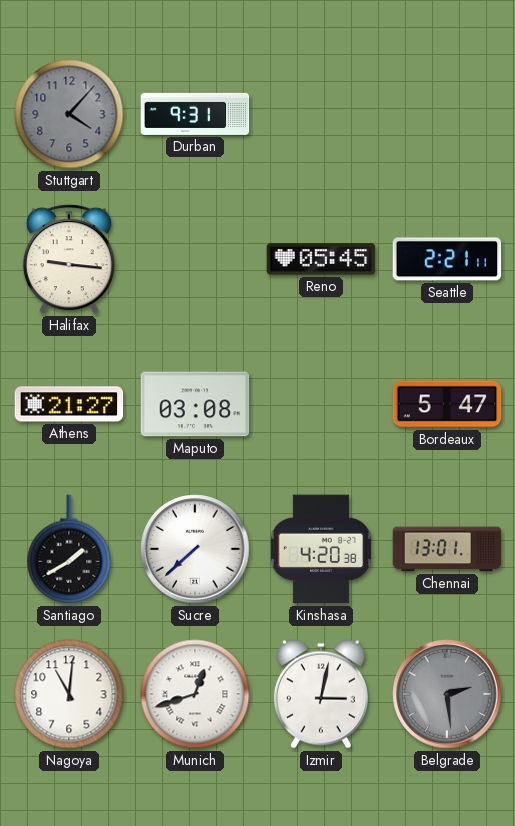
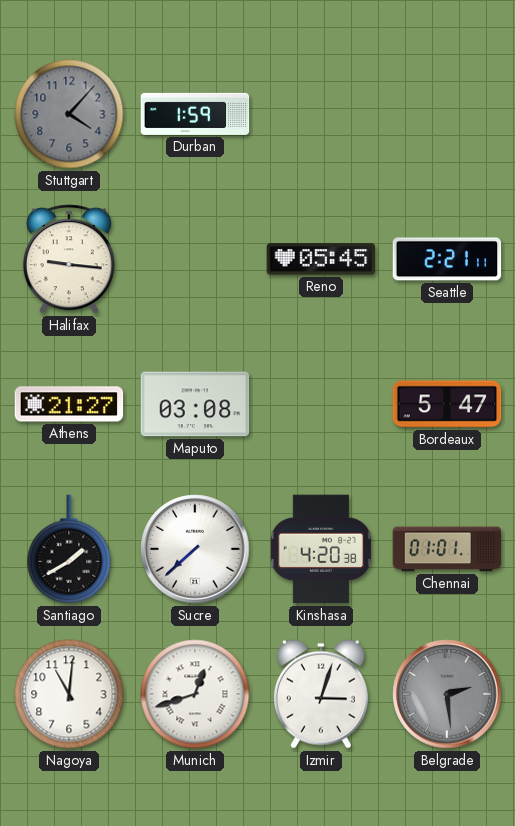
Durban: 9:31 -> 1:59
Chennai: 13:01 -> 01:01
Izmir: 3:02 -> 3:03
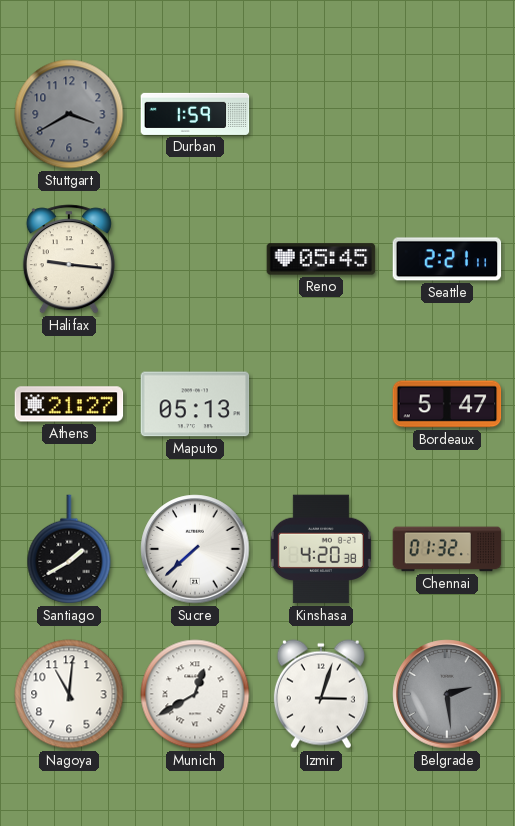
Stuttgart: 4:07 -> 3:40
Maputo: 03:08 -> 05:13
Chennai: 01:01 -> 01:32
Munich: 12:42 -> 12:40
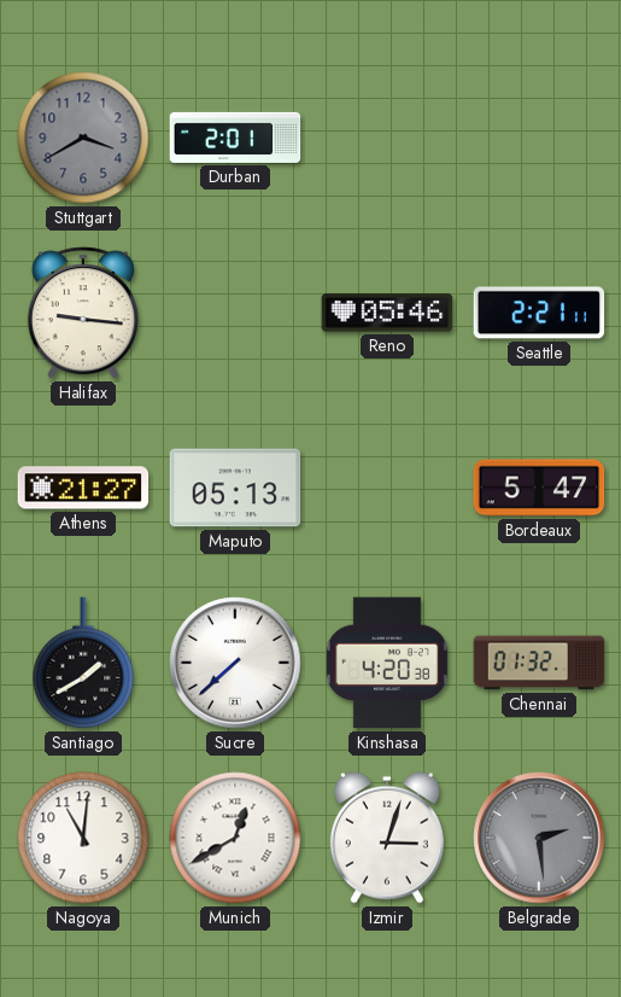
Durban: 1:59 -> 2:01
Reno: 05:45 -> 05:46
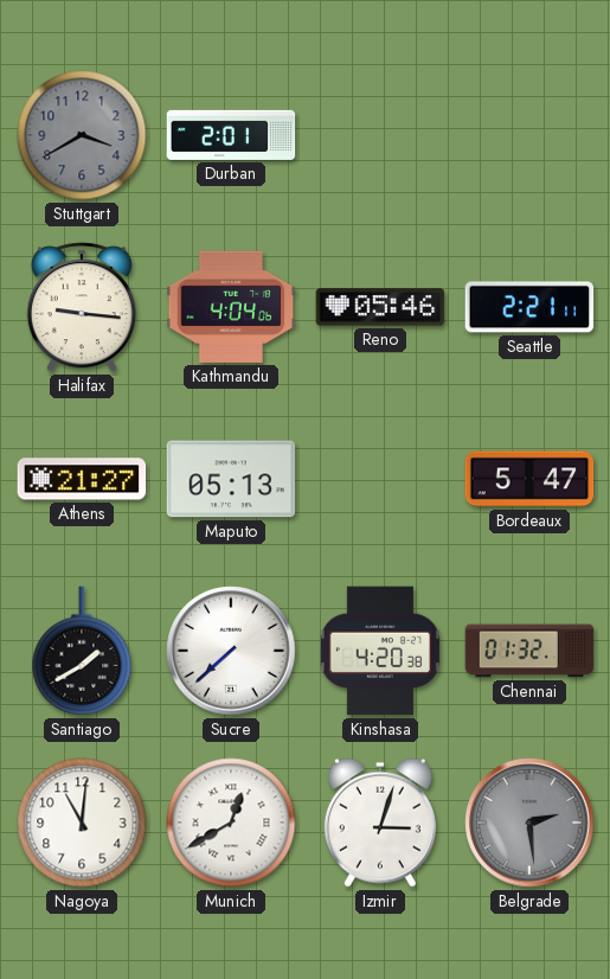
Kathmandu: none -> 4:04
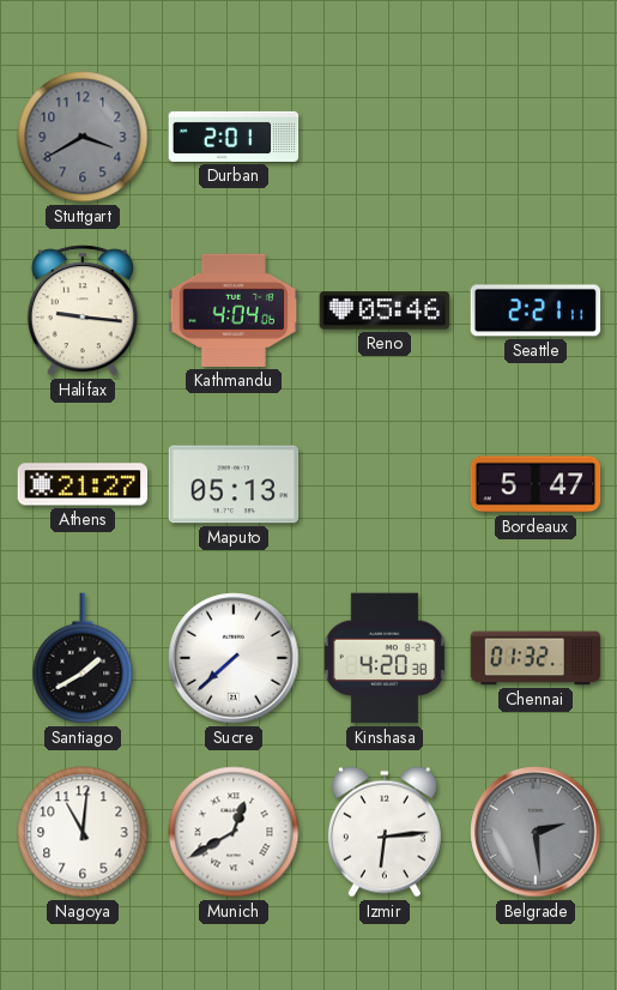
Izmir: 3:03 -> 6:14
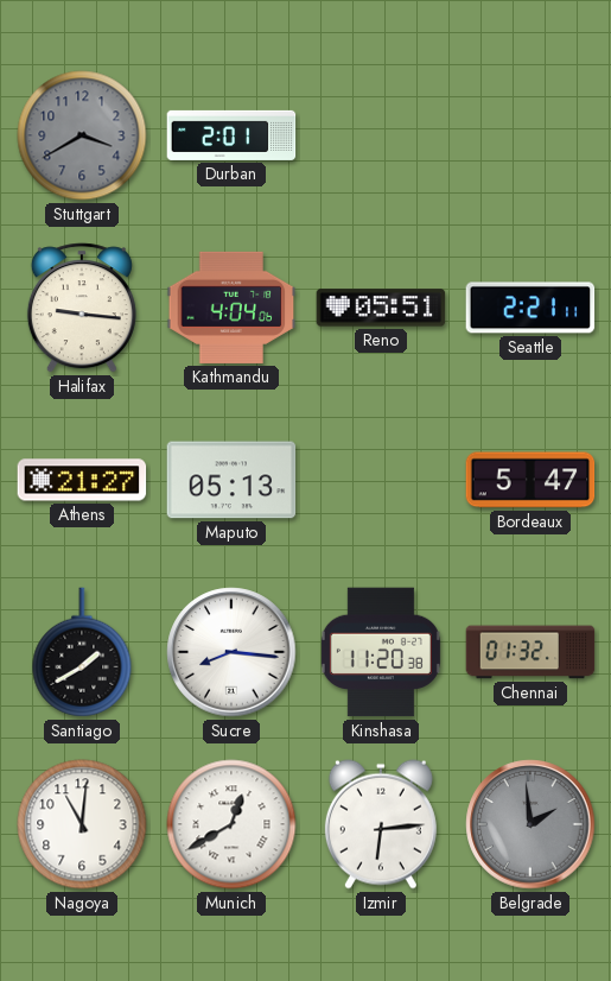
Reno: 05:46 -> 05:51
Sucre: 7:38 -> 8:16
Kinshasa: 4:20 -> 11:20
Belgrade: 2:29 -> 1:59
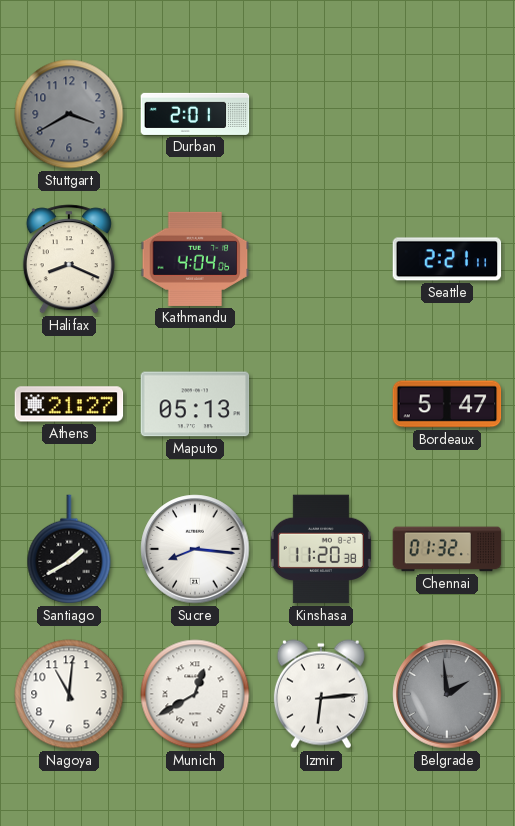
Halifax: 9:16 -> 8:19
Reno: 05:51 -> none
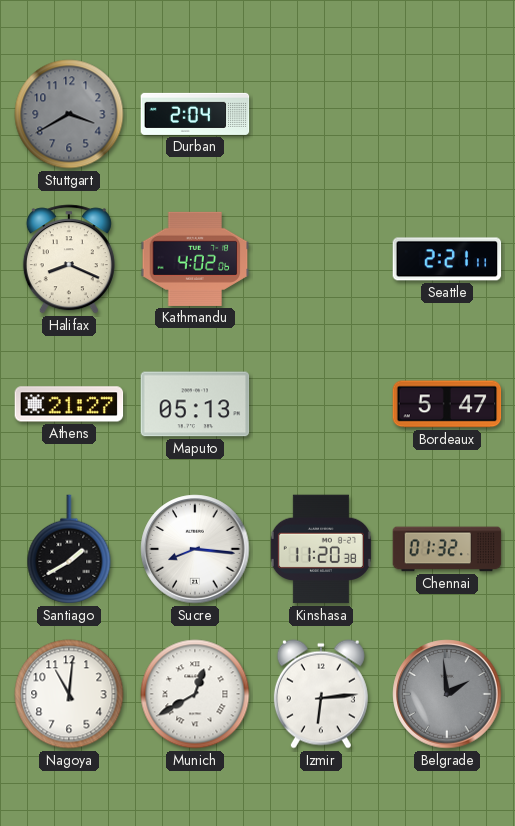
Durban: 2:01 -> 2:04
Kathmandu: 4:04 -> 4:02
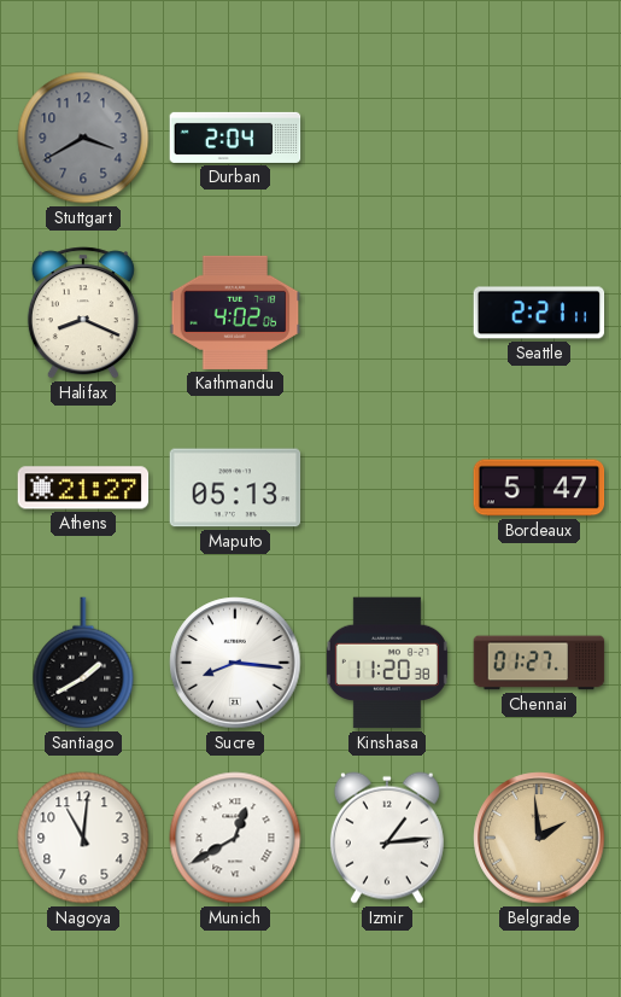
Chennai: 01:32 -> 01:27
Izmir: 6:14 -> 1:14
Belgrade dial: grey -> champagne
